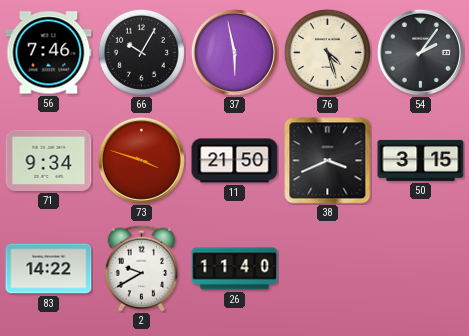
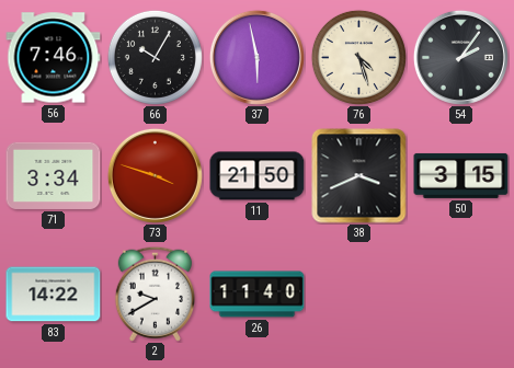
71: 9:34 -> 3:34
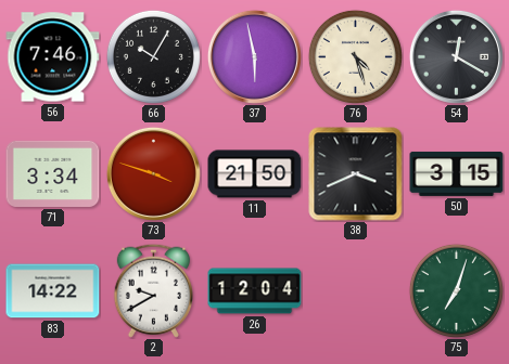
54: 2:06 -> 12:20
26: 11:40 -> 12:04
75: none -> 7:03
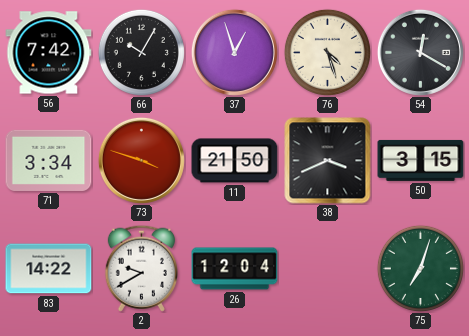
56: 7:46 -> 7:42
37: 5:58 -> 12:57
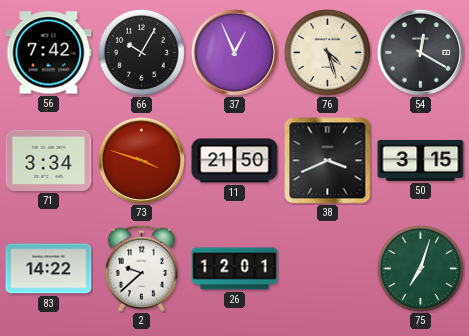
37: 12:57 -> 12:56
2: 9:40 -> 9:38
26: 12:04 -> 12:01
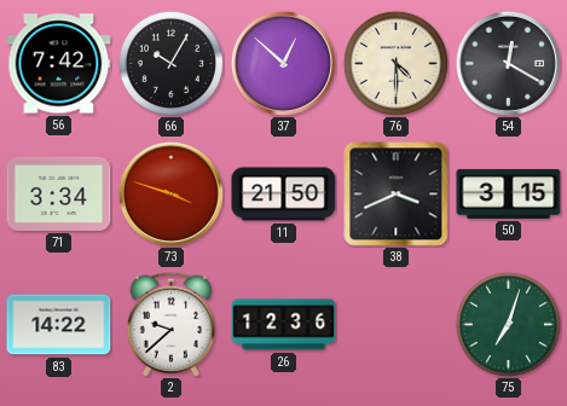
37: 12:56 -> 12:52
76: 4:27 -> 4:30
26: 12:01 -> 12:36
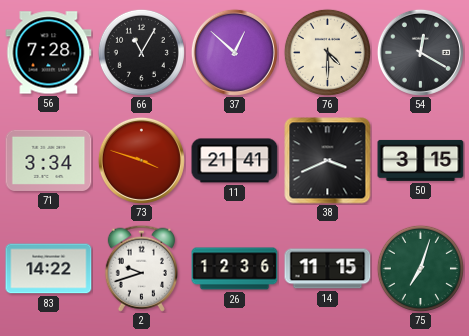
56: 7:42 -> 7:28
66: 10:05 -> 11:05
11: 21:50 -> 21:41
2: 9:38 -> 9:42
14: none -> 11:15
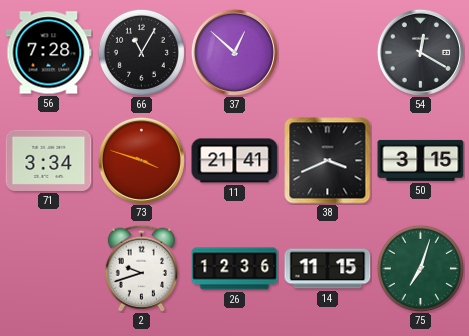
76: 4:30 -> none
83: 14:22 -> none
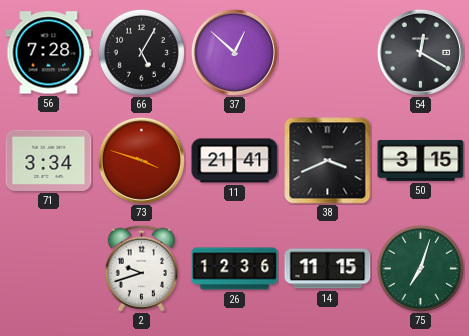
66: 11:05 -> 5:05
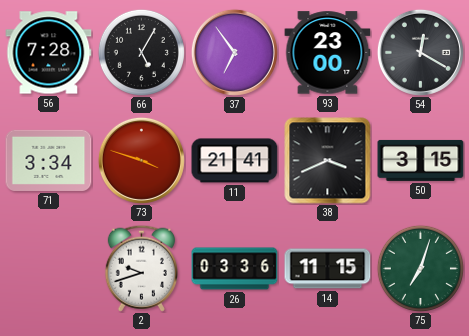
37: 12:52 -> 6:54
93: none -> 23:00
26: 12:36 -> 03:36
